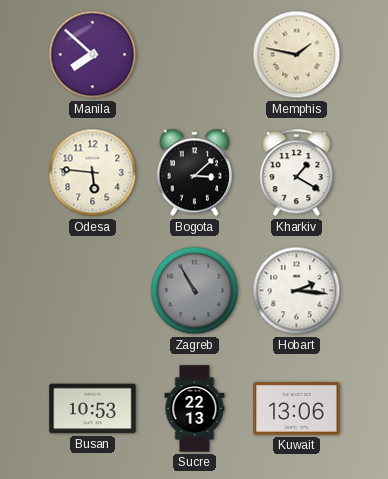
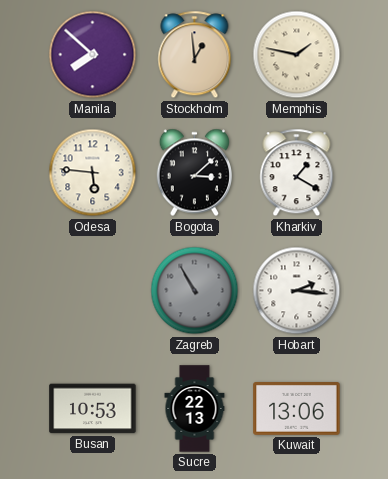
Stockholm: none -> 12:59
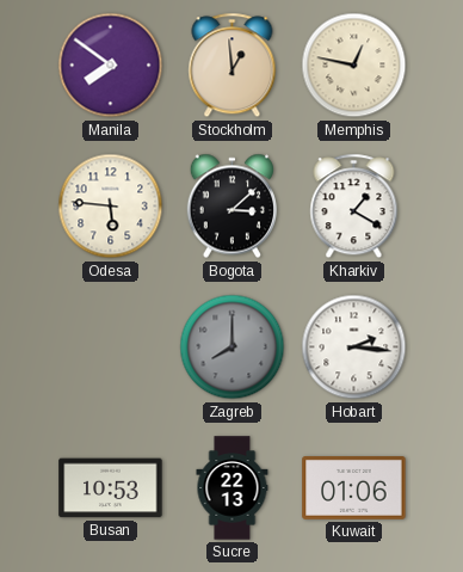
Manila: 7:52 -> 7:51
Memphis: 1:47 -> 12:47
Zagreb: 10:55 -> 8:00
Kuwait: 13:06 -> 01:06
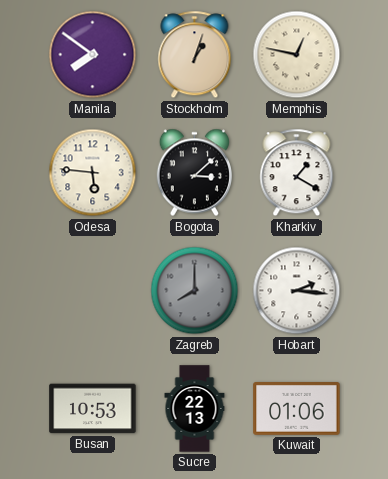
Stockholm: 12:59 -> 1:03
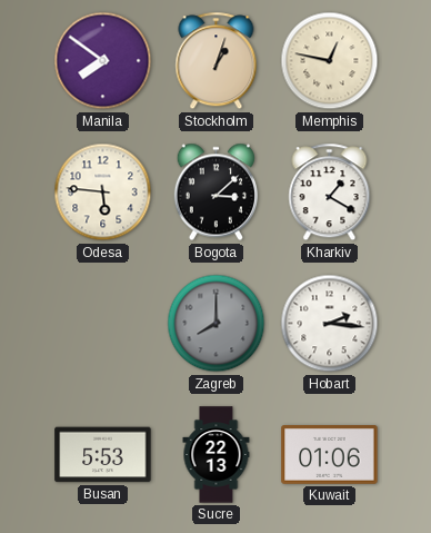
Busan: 10:53 -> 5:53
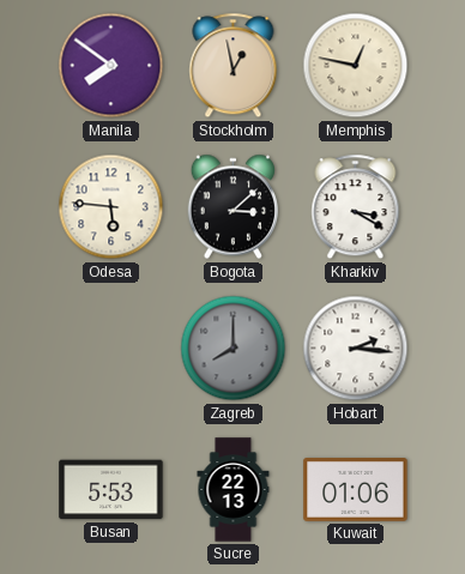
Stockholm: 1:03 -> 12:58
Kharkiv: 1:20 -> 3:20
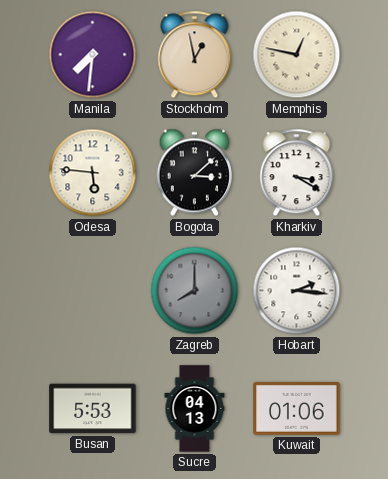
Manila: 7:51 -> 7:31
Sucre: 22:13 -> 04:13
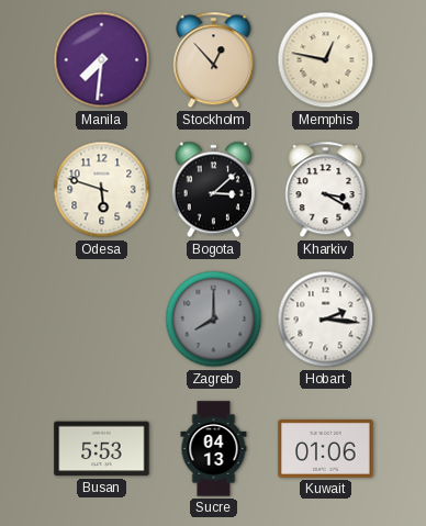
Stockholm: 12:58 -> 12:53
Odesa: 5:46 -> 5:48
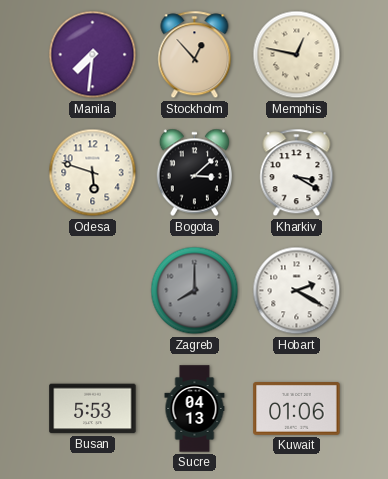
Hobart: 2:16 -> 2:20
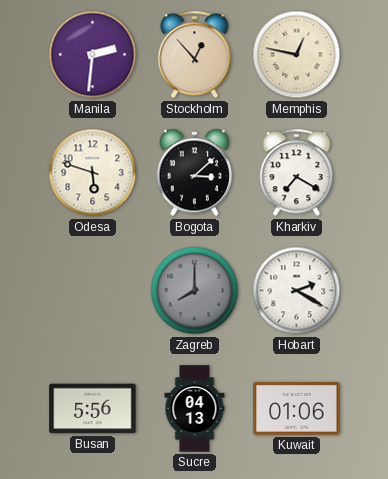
Manila: 7:31 -> 2:31
Kharkiv: 3:20 -> 7:20
Busan: 5:53 -> 5:56
